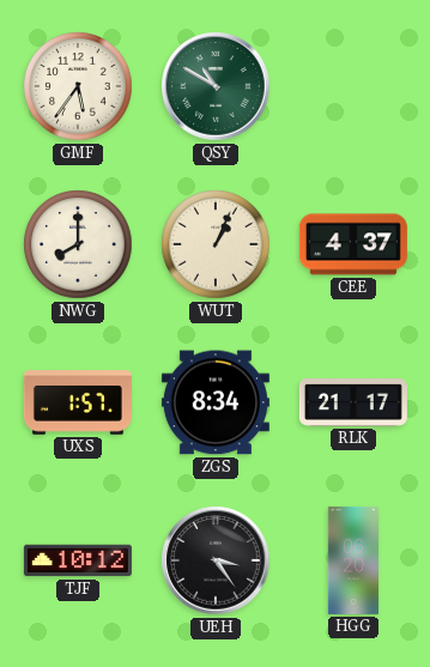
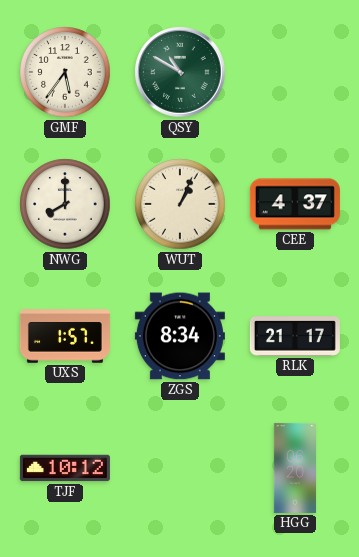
UEH: 3:24 -> none
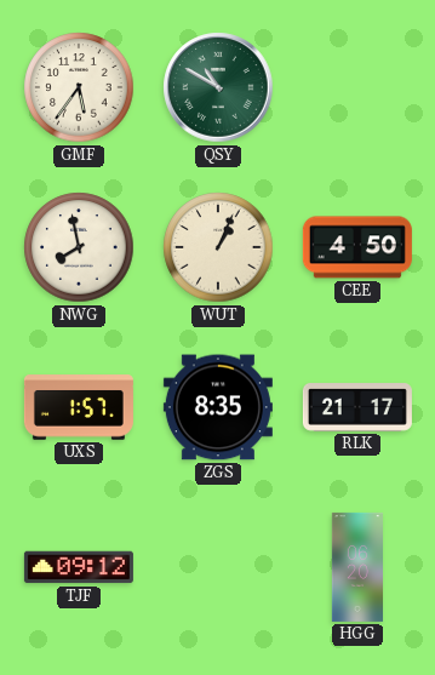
NWG: 8:00 -> 7:58
CEE: 4:37 -> 4:50
ZGS: 8:34 -> 8:35
TJF: 10:12 -> 09:12
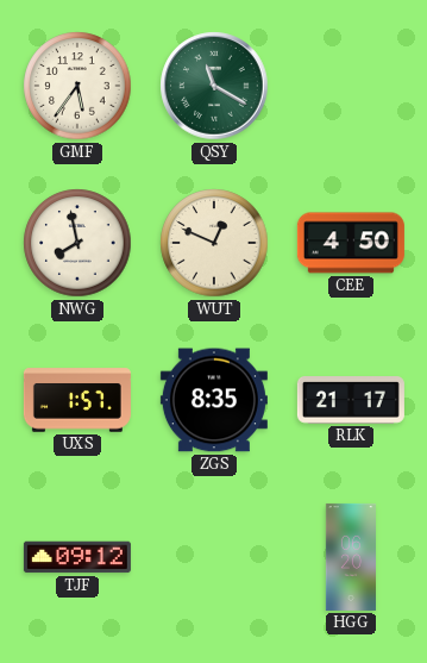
QSY: 10:50 -> 11:20
WUT: 1:04 -> 12:49
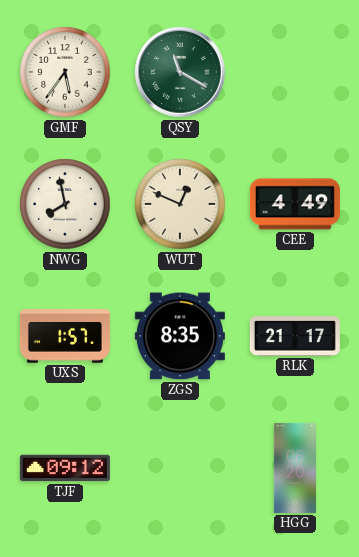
CEE: 4:50 -> 4:49
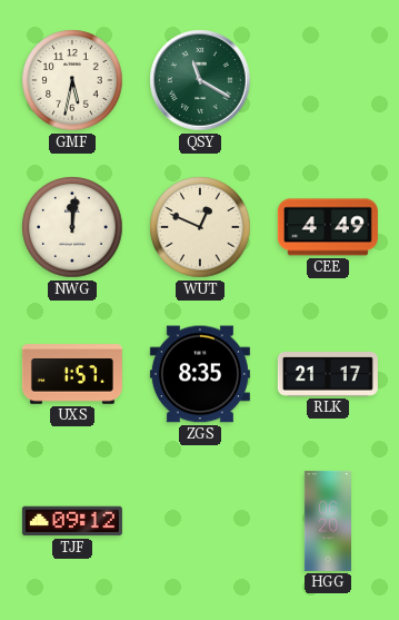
GMF: 5:36 -> 5:32
NWG: 7:58 -> 12:01
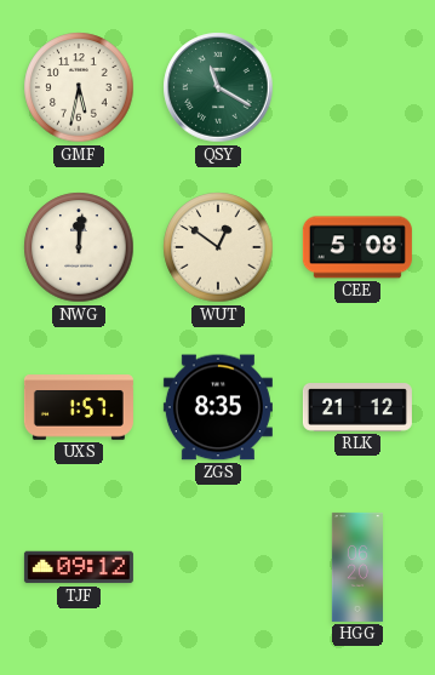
WUT: 12:49 -> 12:51
CEE: 4:49 -> 5:08
RLK: 21:17 -> 21:12
